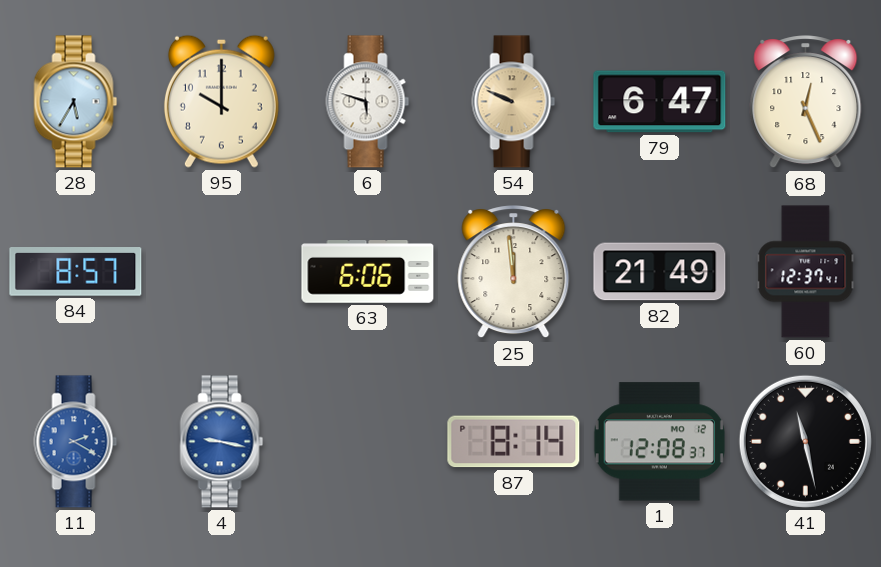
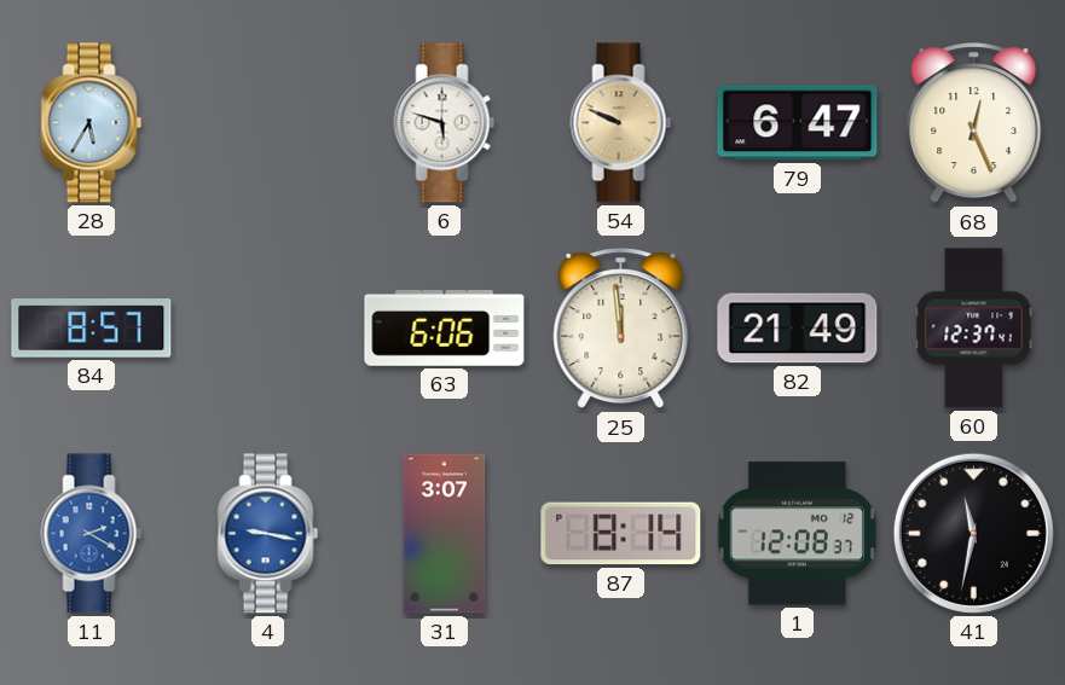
95: 10:00 -> none
31: none -> 3:07
41: 11:28 -> 11:32
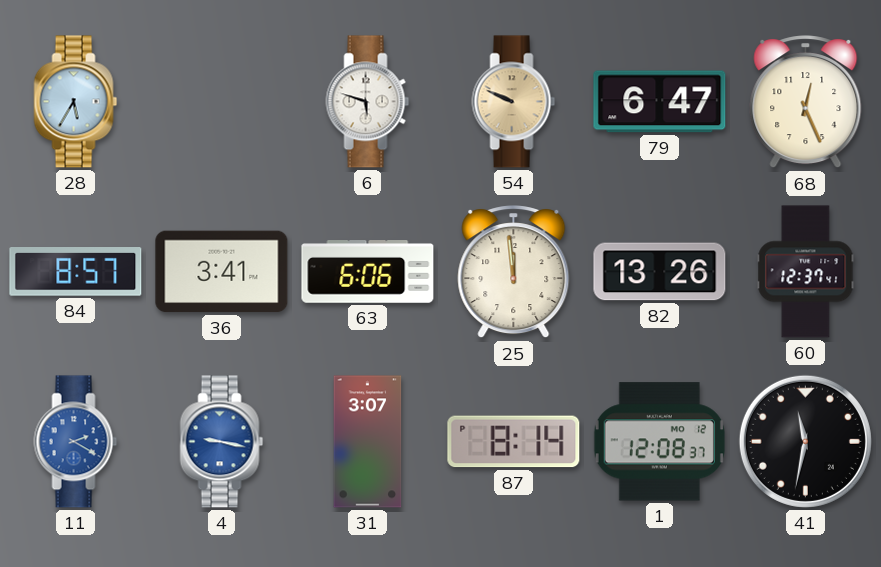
36: none -> 3:41
82: 21:49 -> 13:26
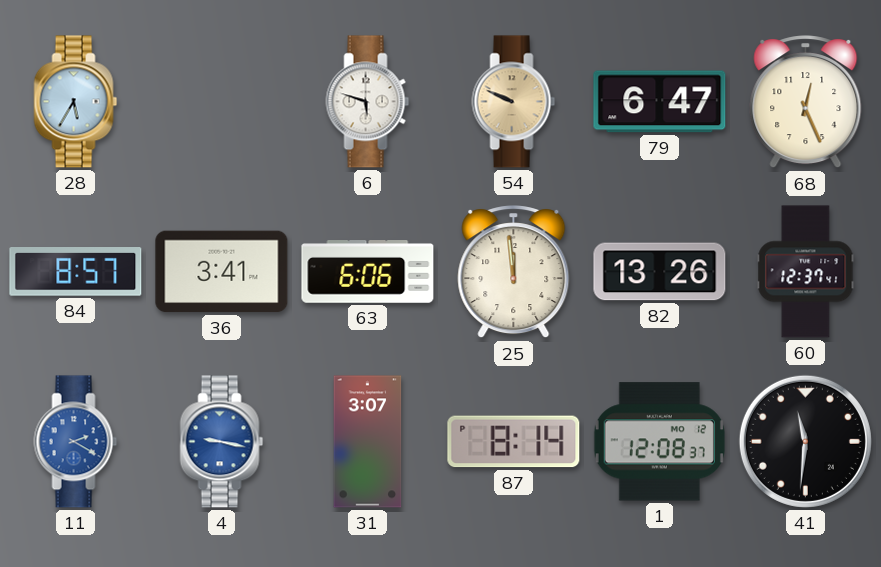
41: 11:32 -> 11:31
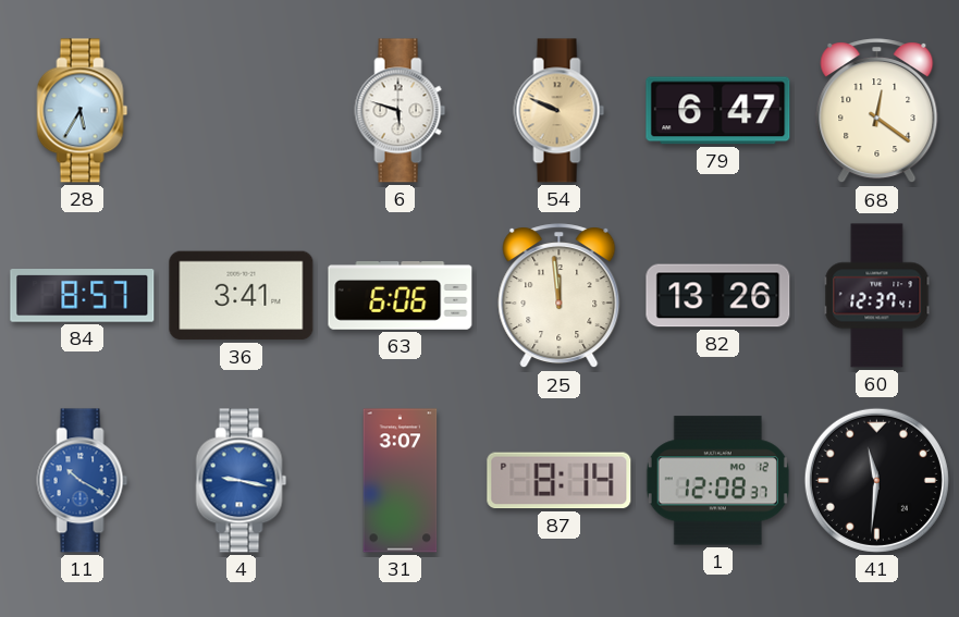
68: 12:26 -> 12:21
11: 2:20 -> 10:20
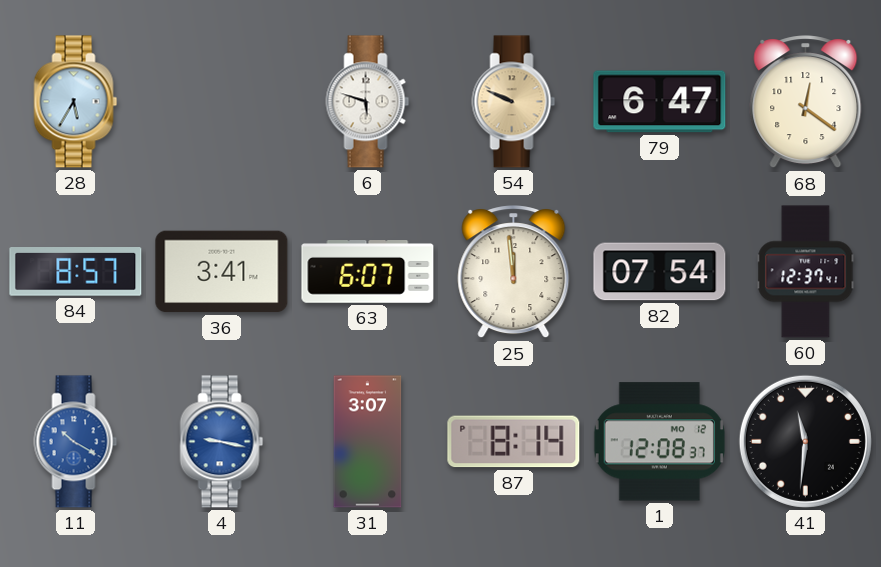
63: 6:06 -> 6:07
82: 13:26 -> 07:54
